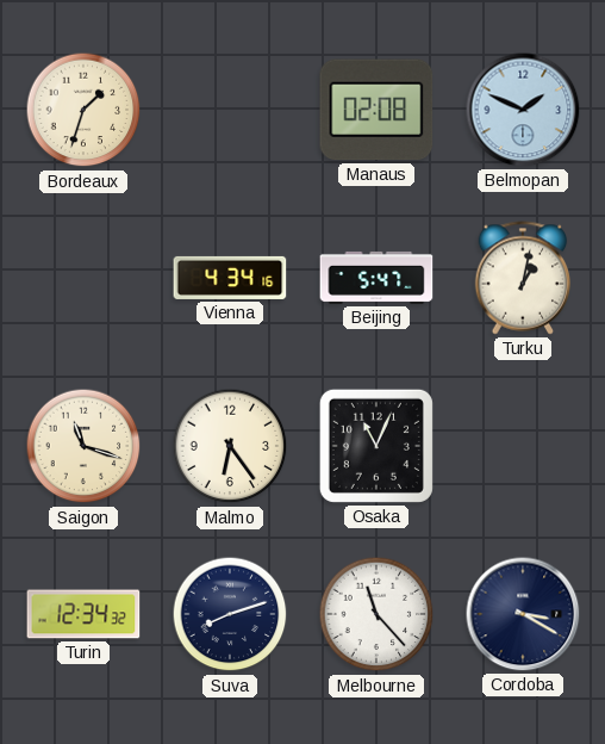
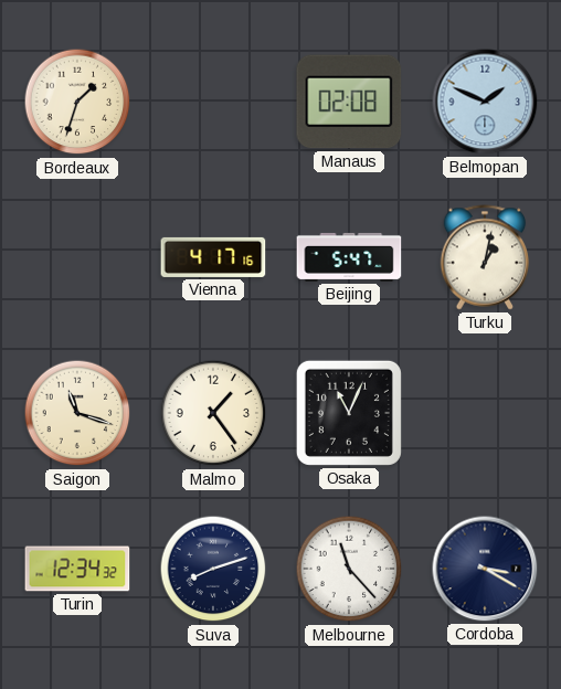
Vienna: 4:34 -> 4:17
Malmo: 6:24 -> 1:24
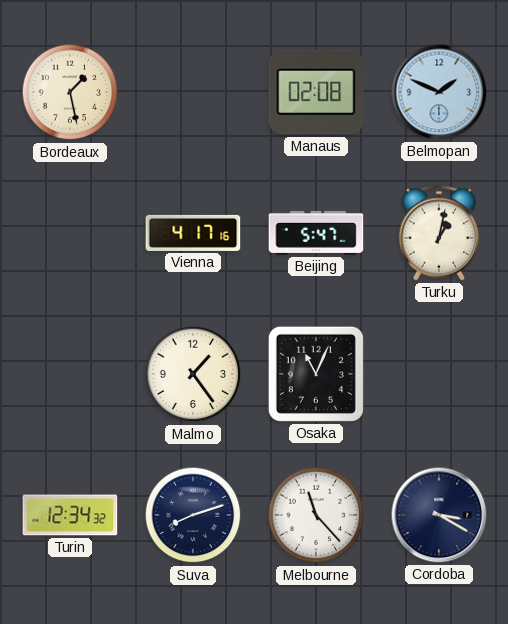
Bordeaux: 1:33 -> 1:28
Saigon: 11:18 -> none
